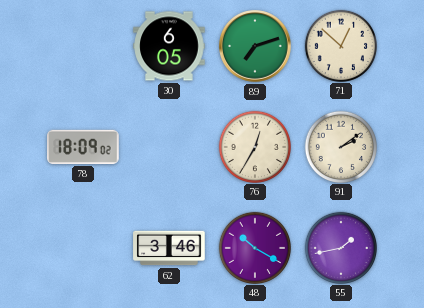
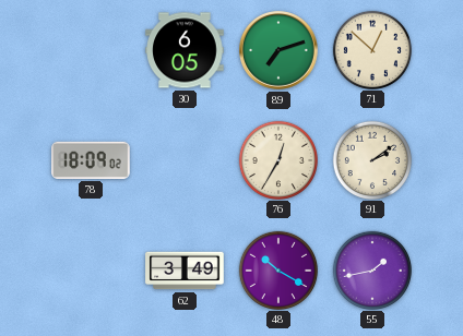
62: 3:46 -> 3:49
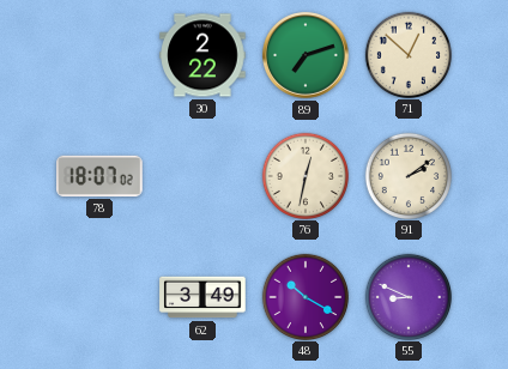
30: 6:05 -> 2:22
78: 18:09 -> 18:07
76: 12:35 -> 12:32
55: 1:43 -> 8:49
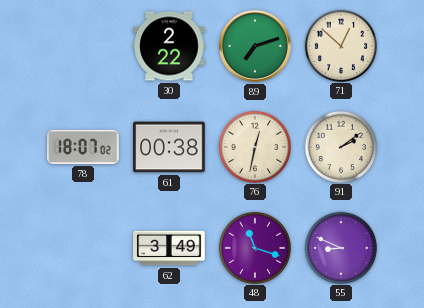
61: none -> 00:38
48: 10:20 -> 11:18
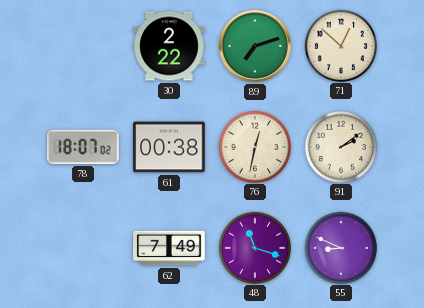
62: 3:49 -> 7:49
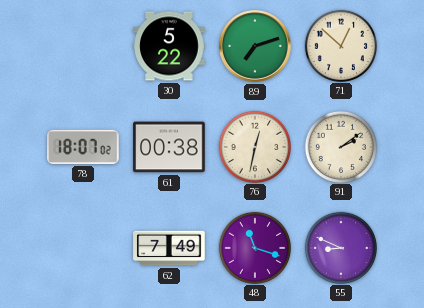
30: 2:22 -> 5:22
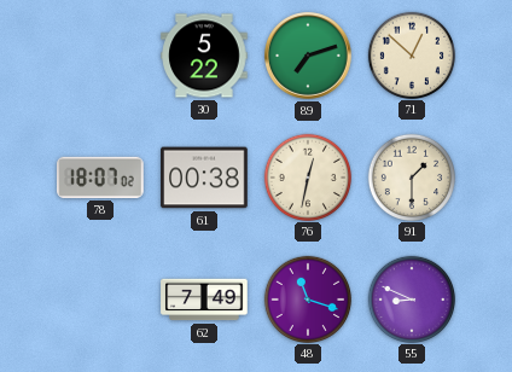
91: 2:09 -> 1:30
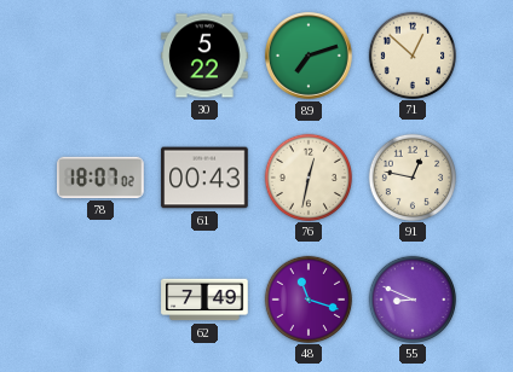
61: 00:38 -> 00:43
91: 1:30 -> 12:47
